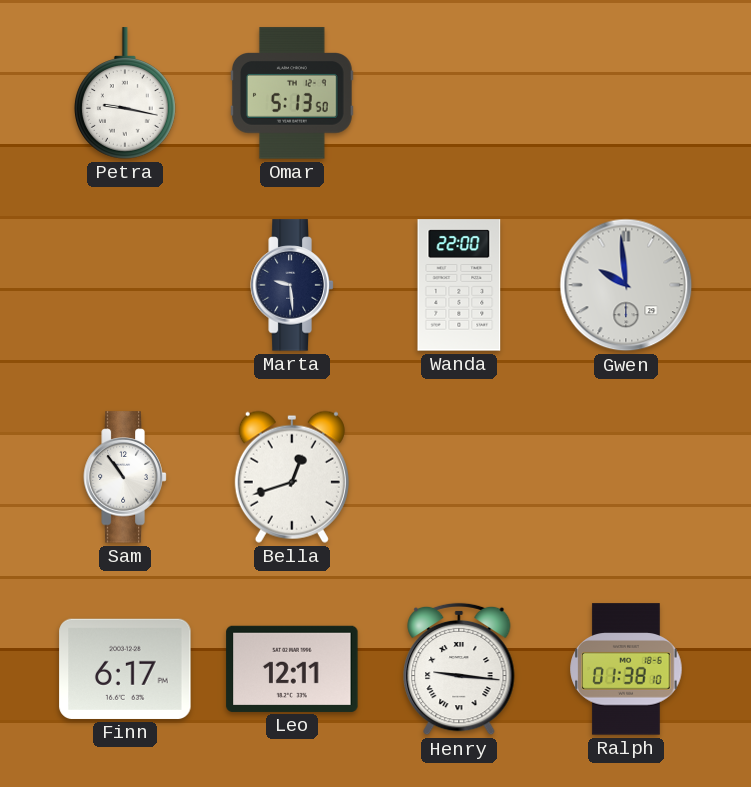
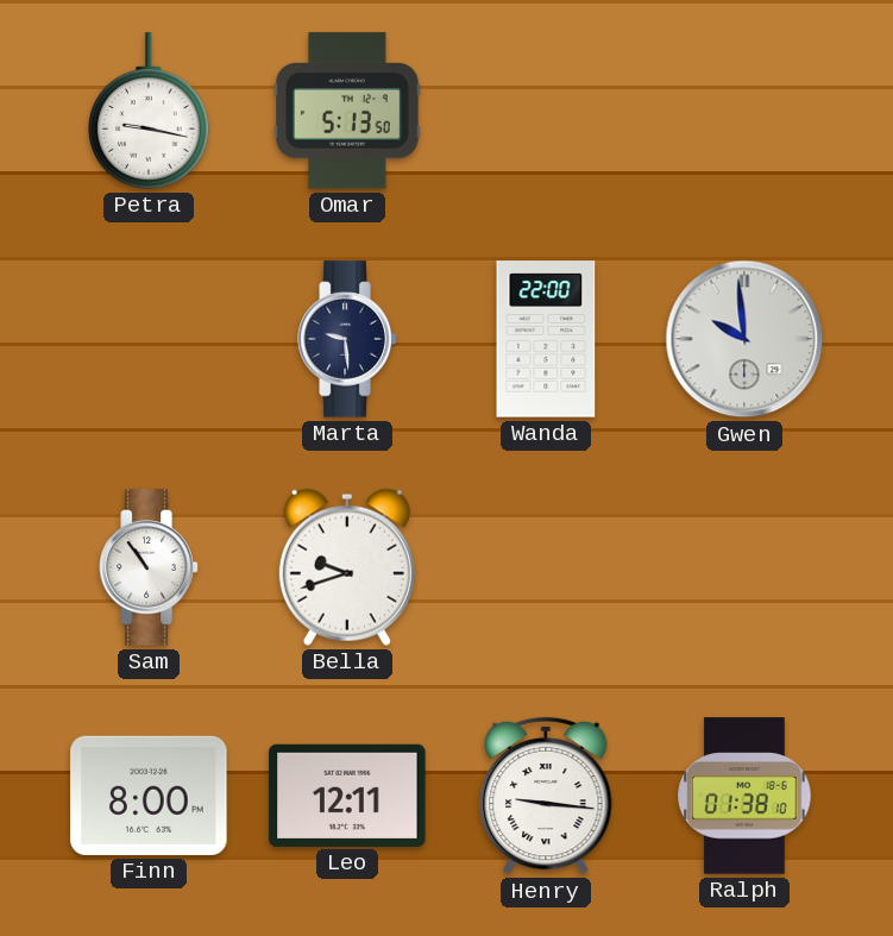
Bella: 12:42 -> 9:42
Finn: 6:17 -> 8:00
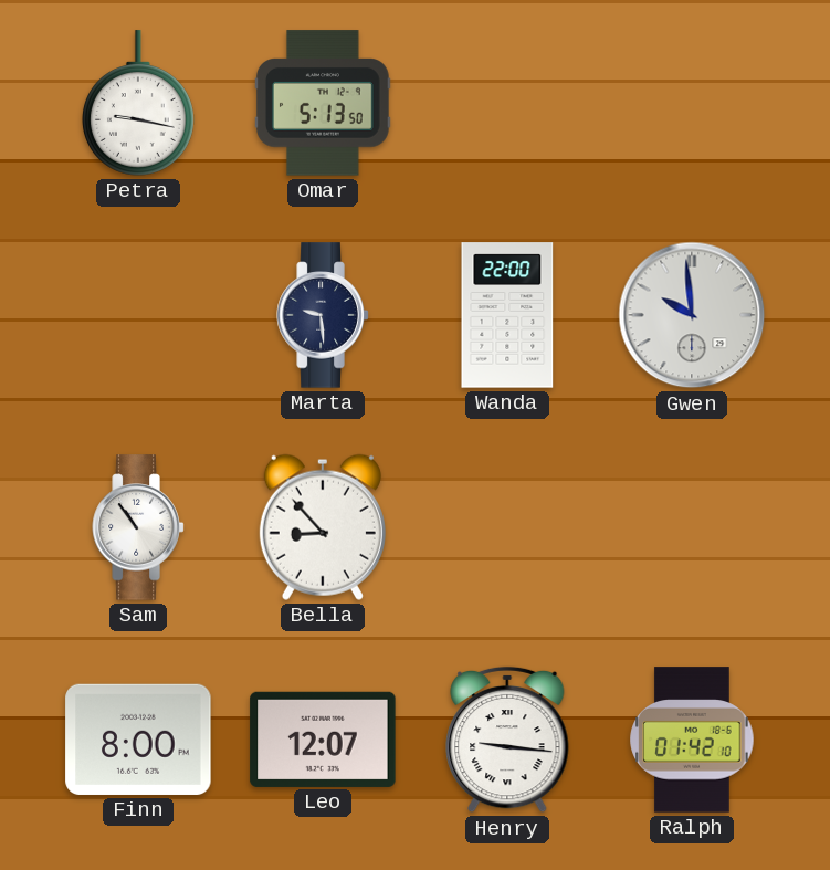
Bella: 9:42 -> 8:53
Leo: 12:11 -> 12:07
Ralph: 01:38 -> 01:42
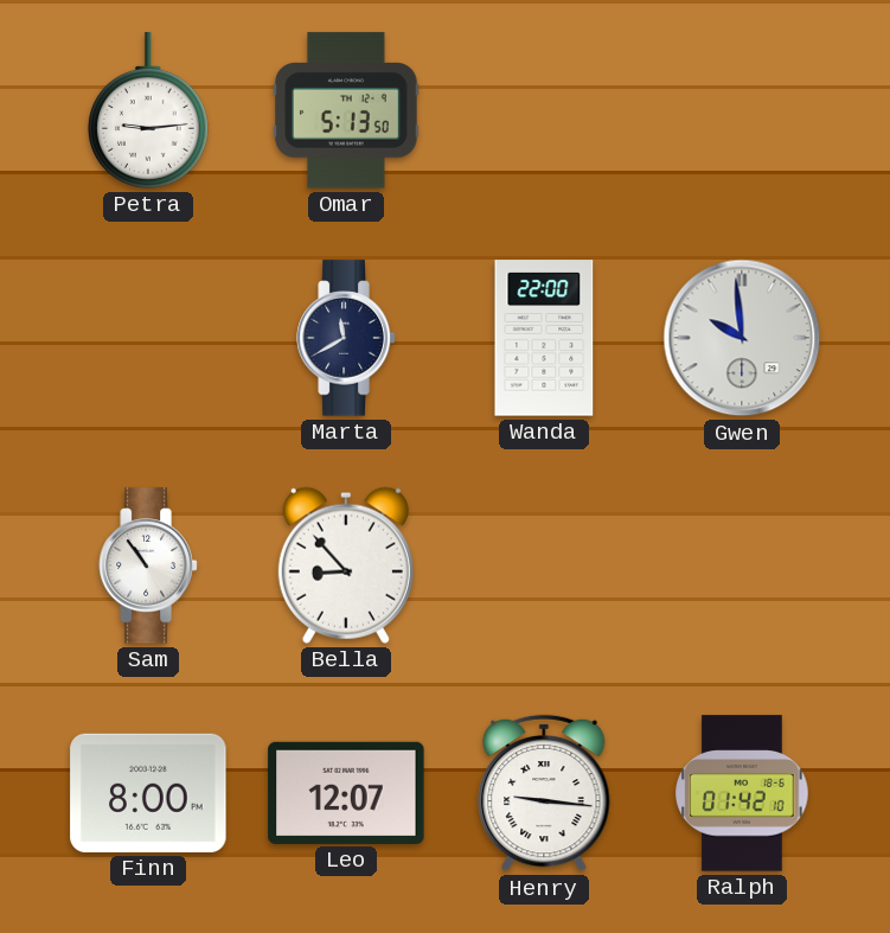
Petra: 9:17 -> 9:14
Marta: 9:29 -> 11:40
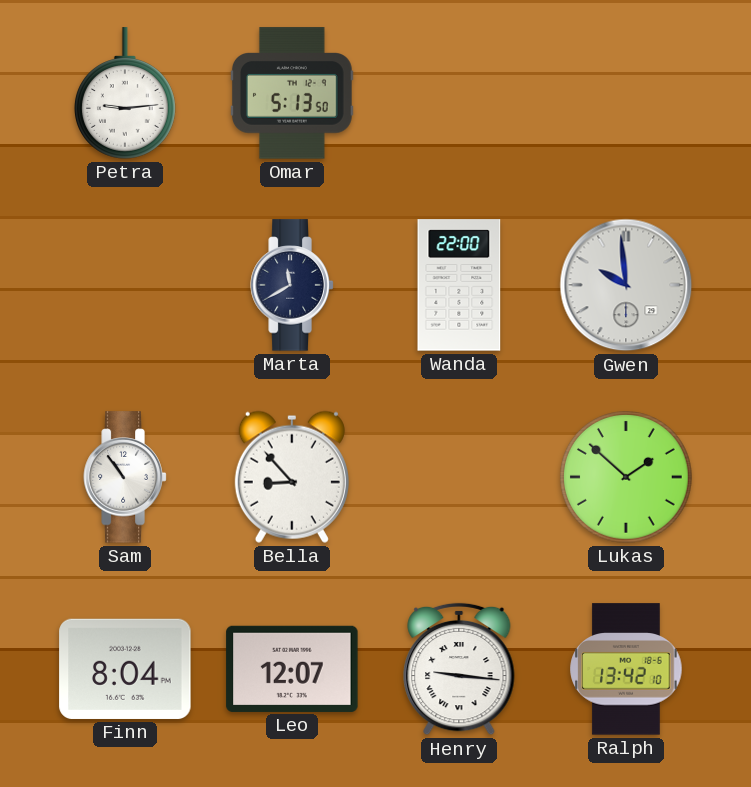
Lukas: none -> 1:52
Finn: 8:00 -> 8:04
Ralph: 01:42 -> 13:42
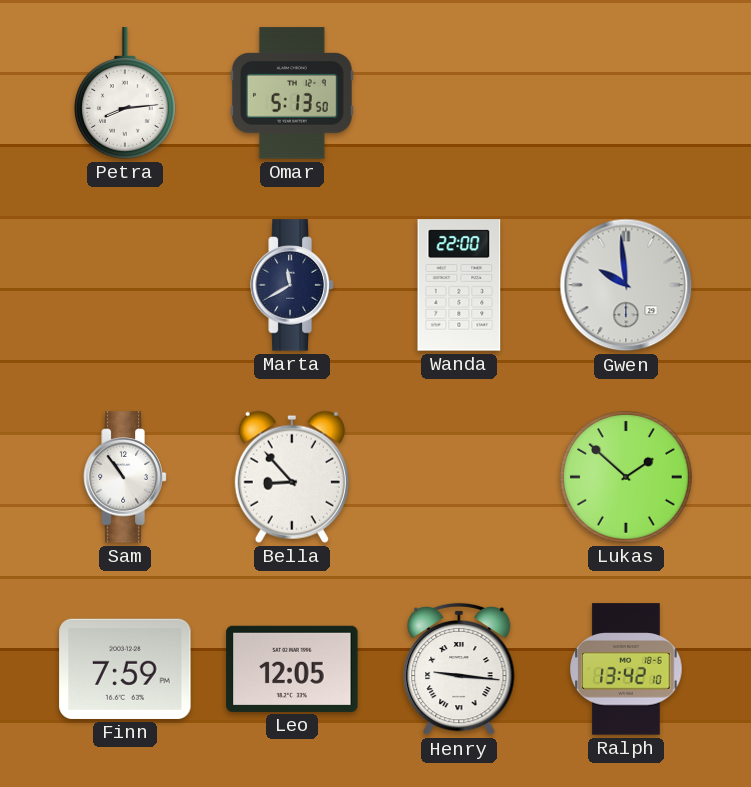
Petra: 9:14 -> 8:14
Finn: 8:04 -> 7:59
Leo: 12:07 -> 12:05
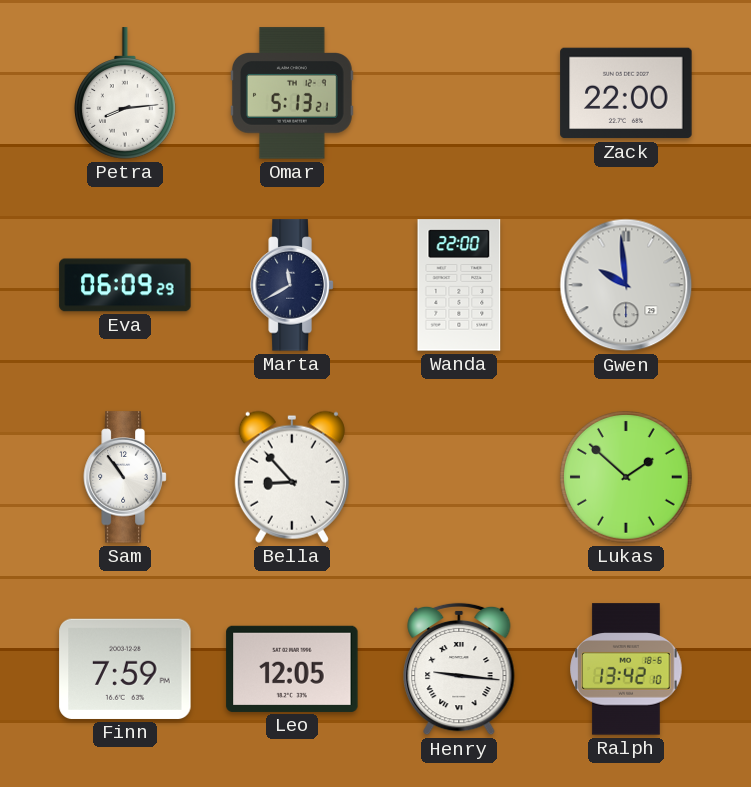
Omar: 5:13:50 -> 5:13:21
Zack: none -> 22:00
Eva: none -> 06:09
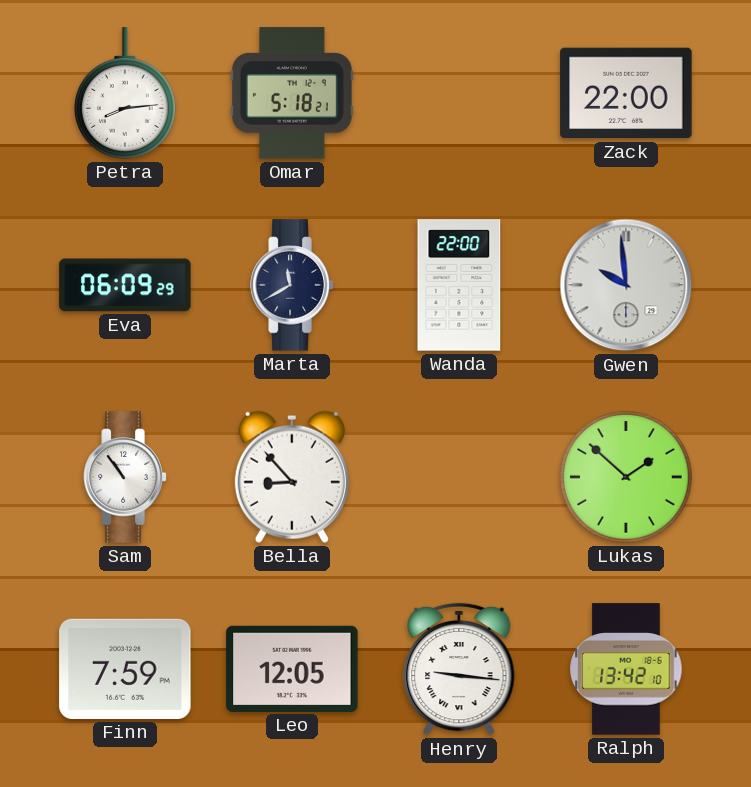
Omar: 5:13 -> 5:18
